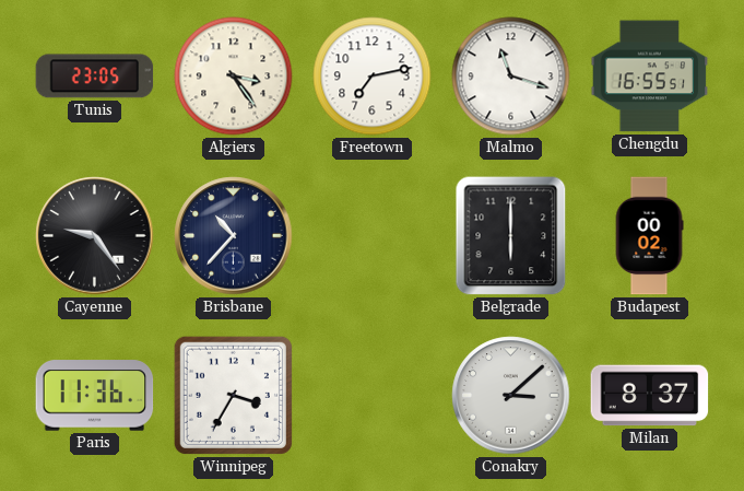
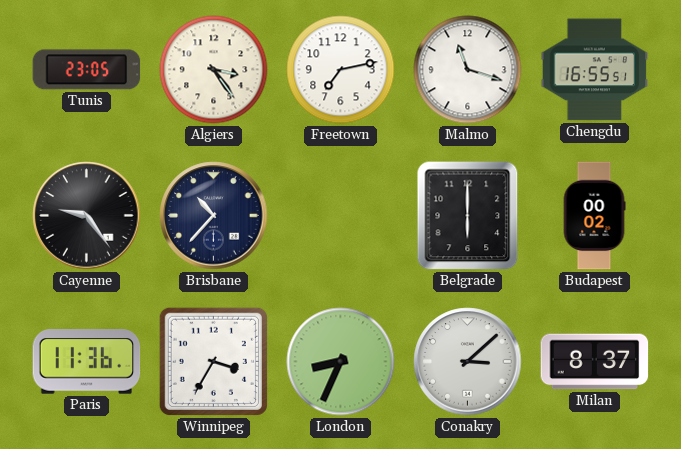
London: none -> 8:34
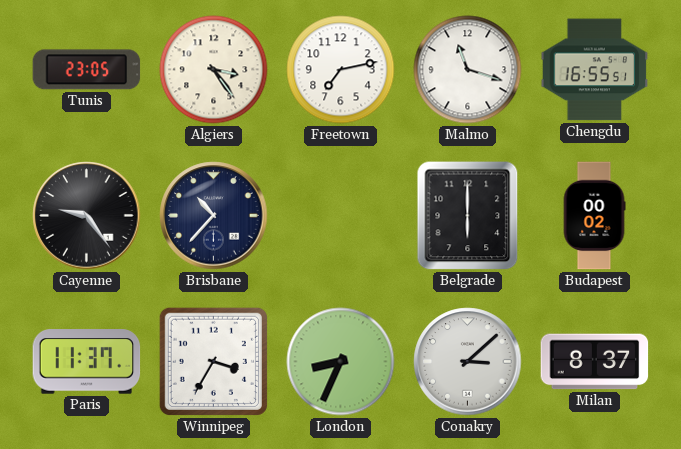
Paris: 11:36 -> 11:37
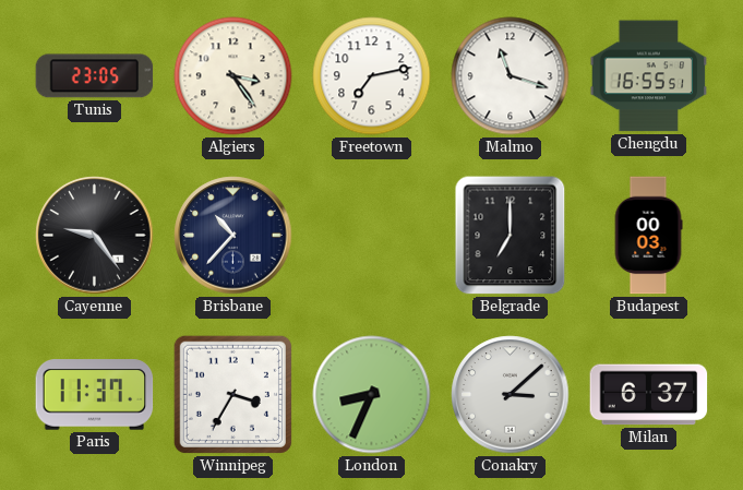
Belgrade: 6:00 -> 7:00
Budapest: 00:02 -> 00:03
Milan: 8:37 -> 6:37
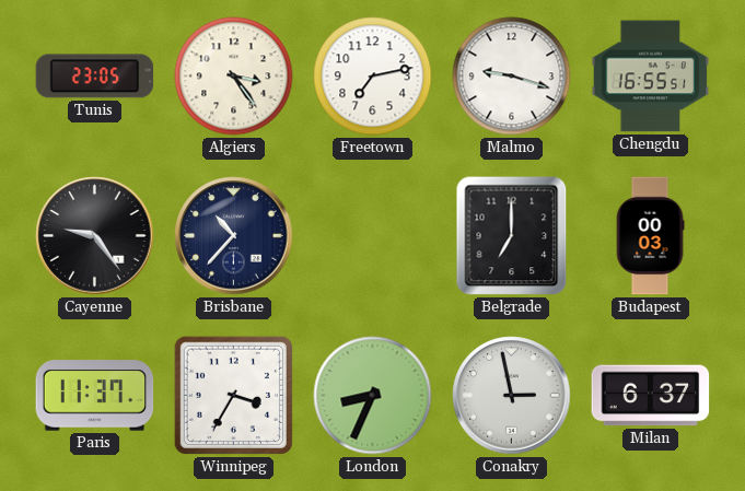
Malmo: 11:18 -> 9:18
Conakry: 3:08 -> 2:58
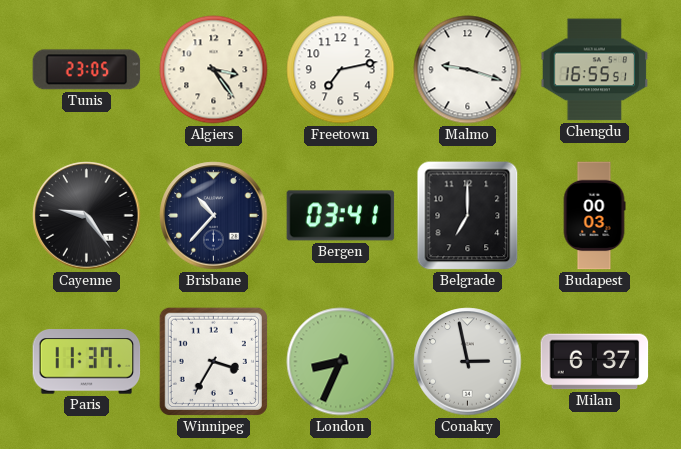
Bergen: none -> 03:41
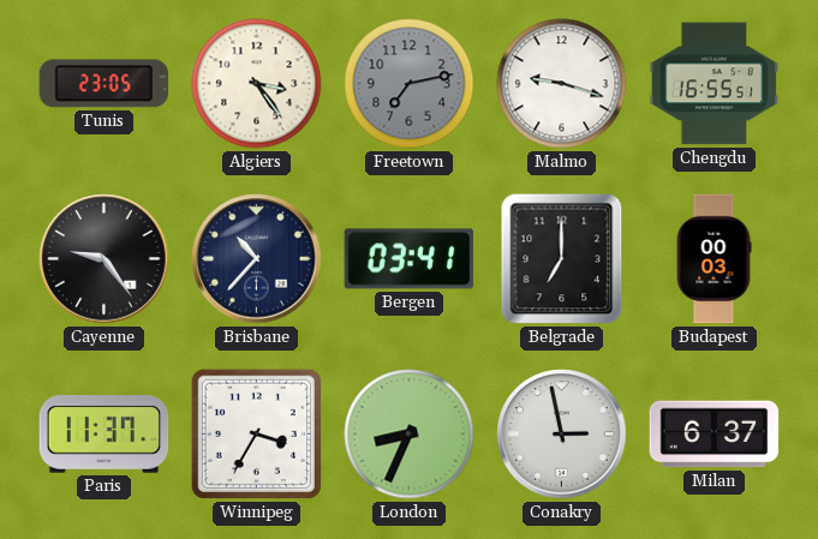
Freetown dial: white -> grey
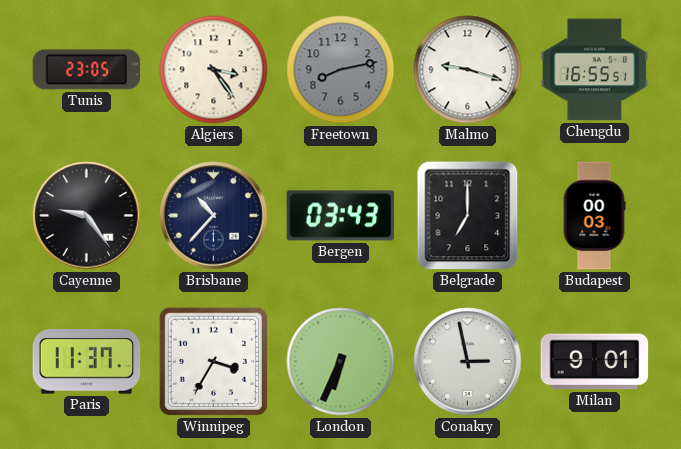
Freetown: 7:13 -> 8:13
Bergen: 03:41 -> 03:43
London: 8:34 -> 6:34
Milan: 6:37 -> 9:01
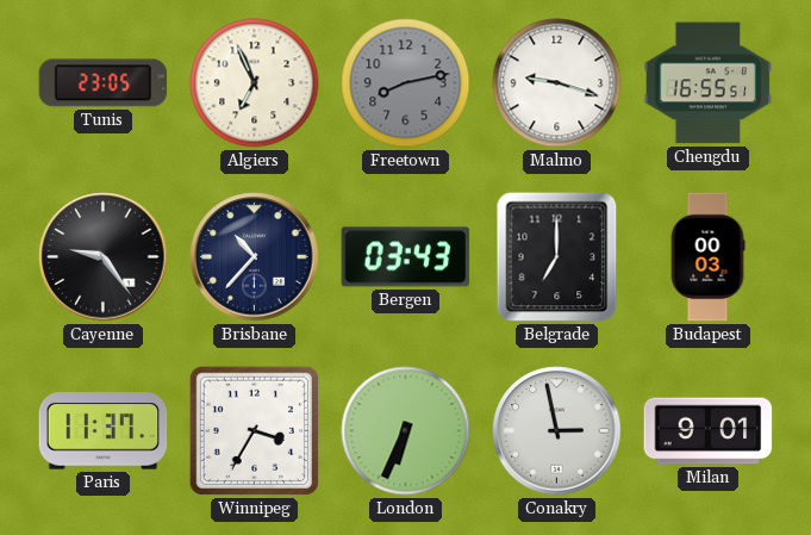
Algiers: 3:24 -> 6:56
